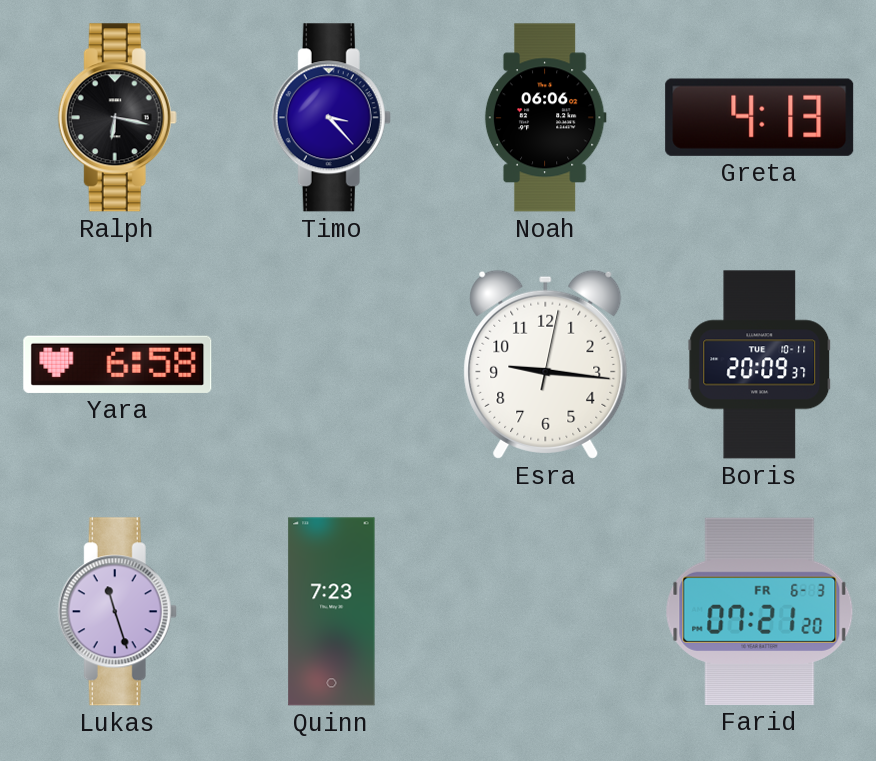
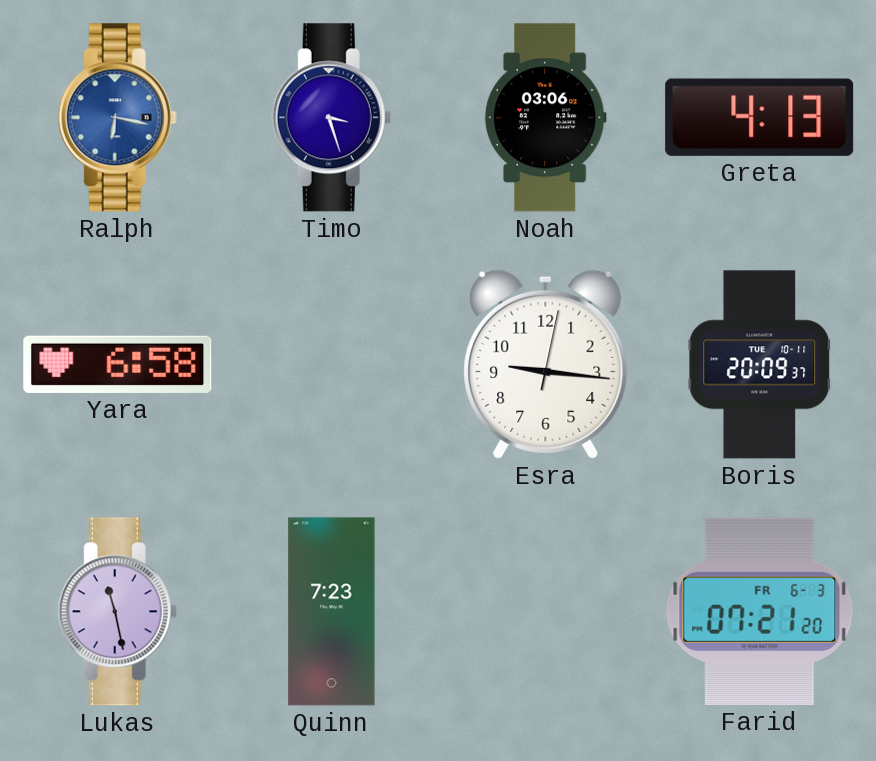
Ralph dial: black -> blue
Timo: 3:23 -> 3:27
Noah: 06:06 -> 03:06
Lukas: 11:27 -> 11:28
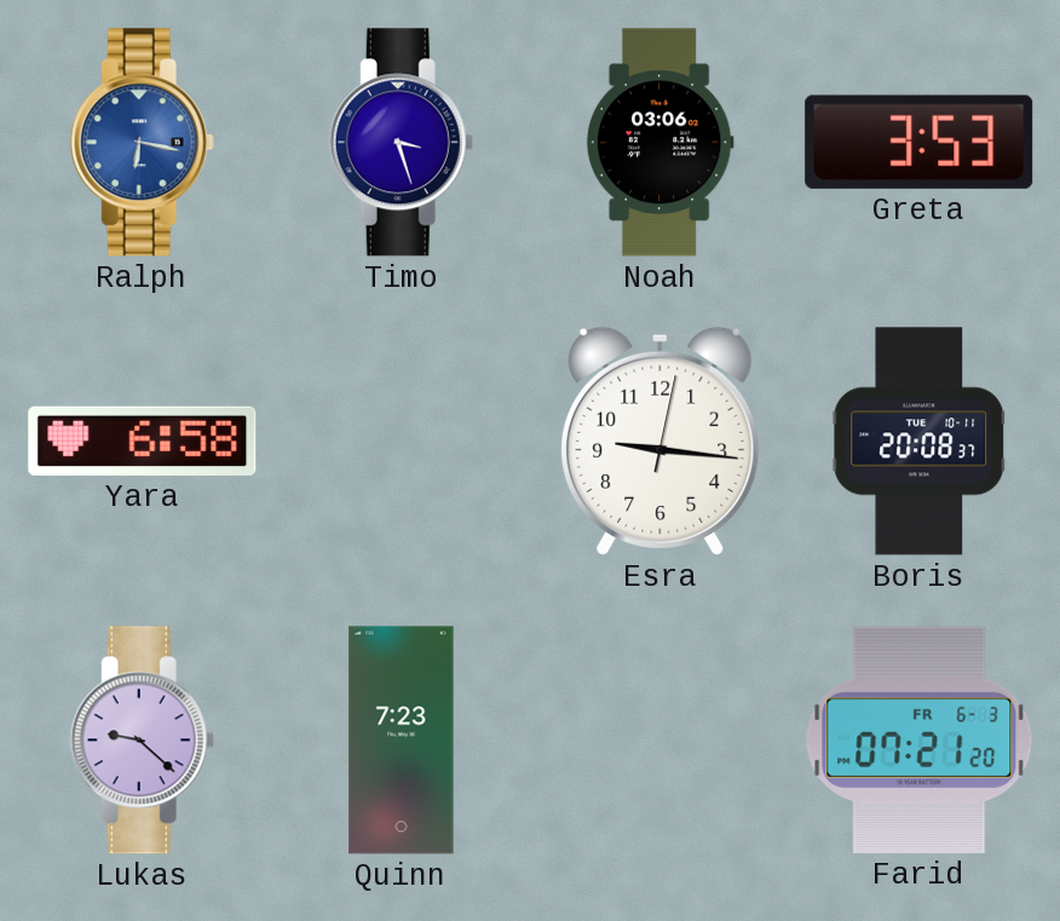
Greta: 4:13 -> 3:53
Boris: 20:09 -> 20:08
Lukas: 11:28 -> 9:22
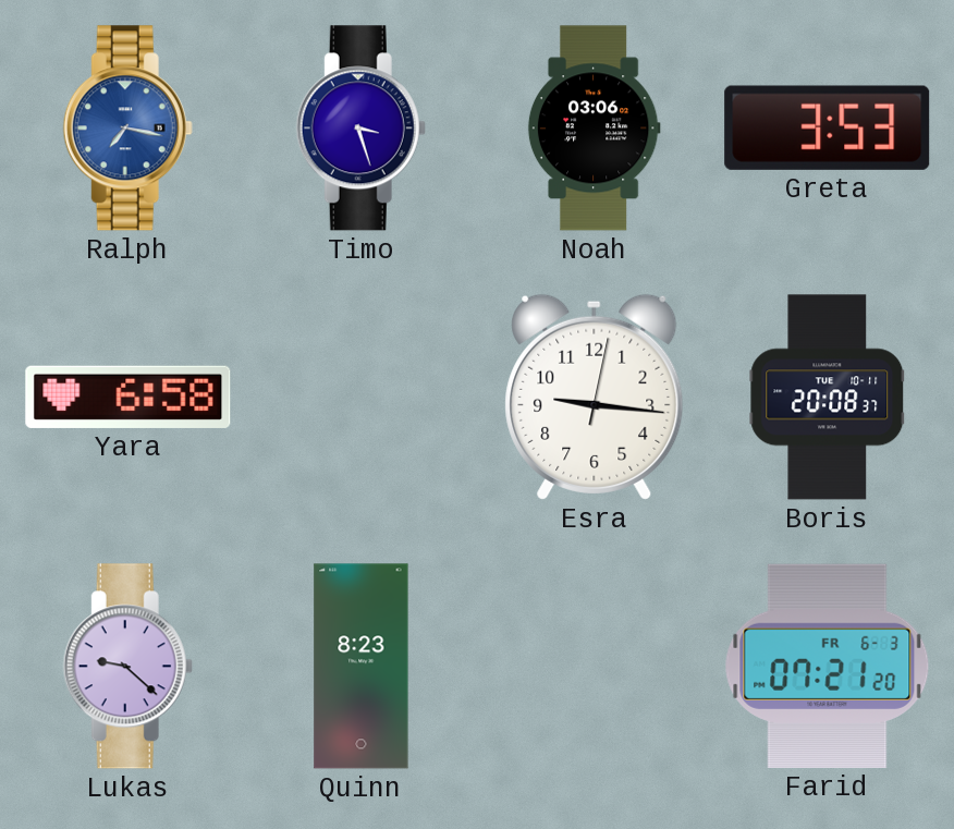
Ralph: 6:17 -> 7:17
Quinn: 7:23 -> 8:23
